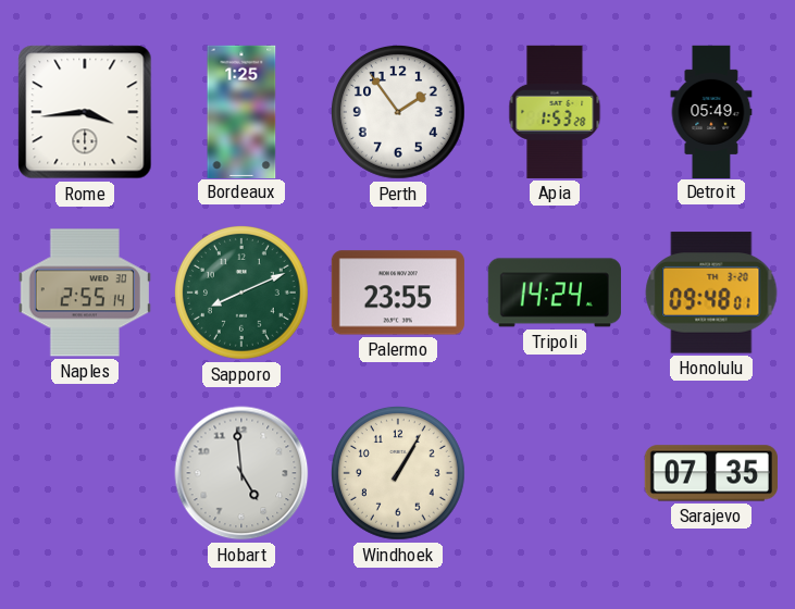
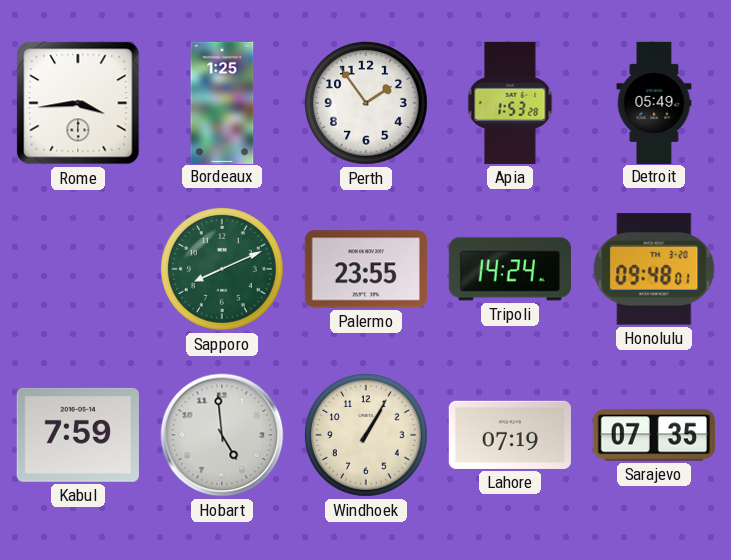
Naples: 2:55 -> none
Kabul: none -> 7:59
Lahore: none -> 07:19
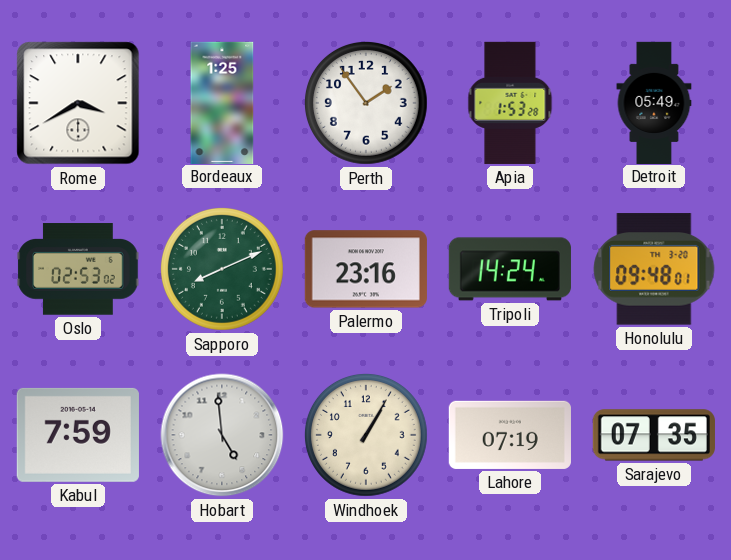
Rome: 3:44 -> 3:40
Oslo: none -> 02:53
Palermo: 23:55 -> 23:16
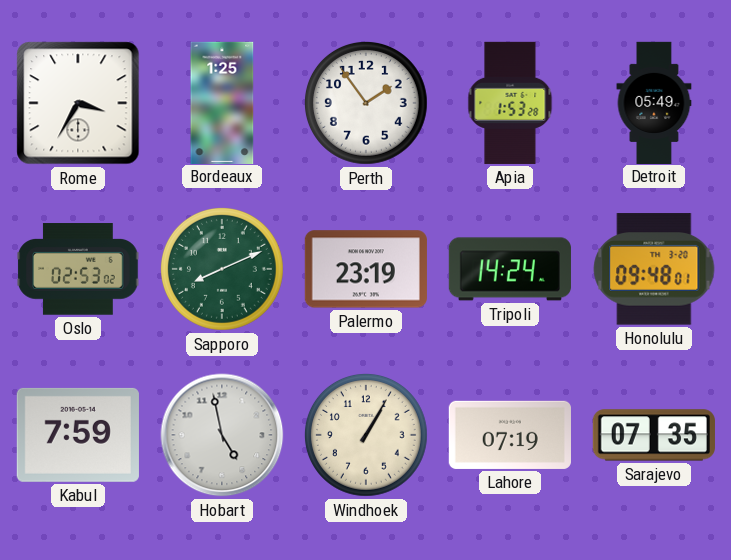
Rome: 3:40 -> 3:35
Palermo: 23:16 -> 23:19
Hobart: 4:59 -> 4:58
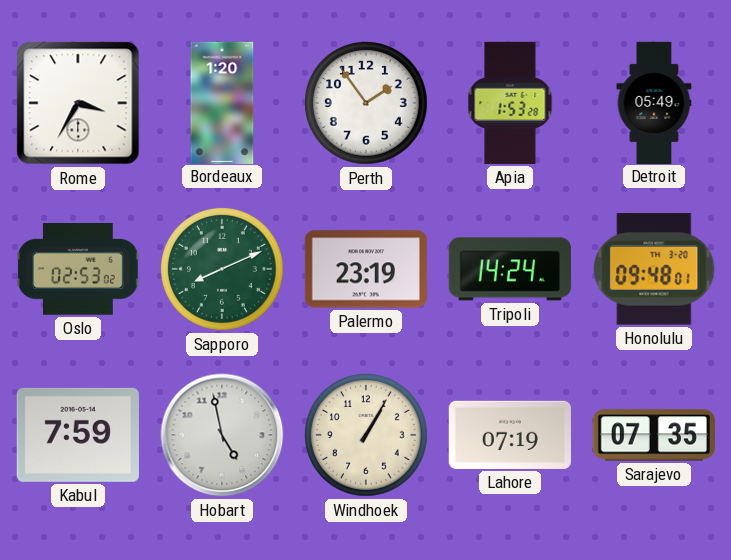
Bordeaux: 1:25 -> 1:20
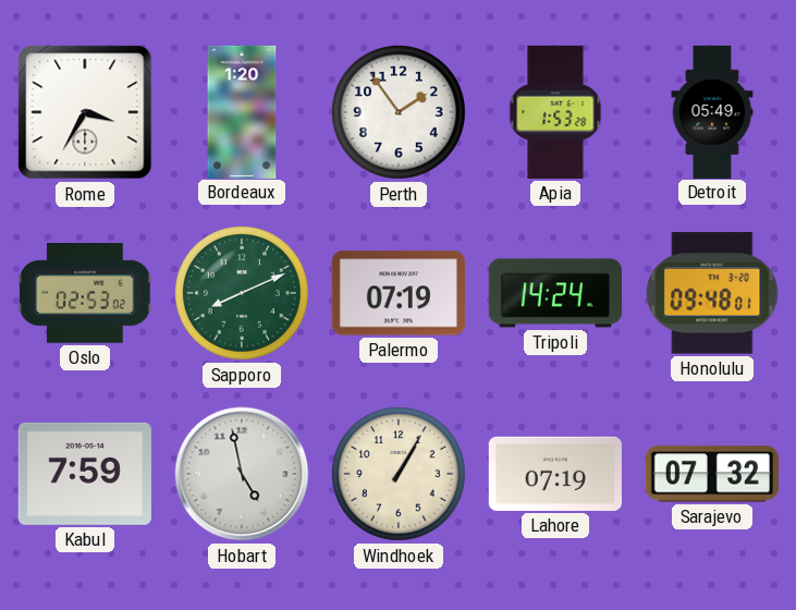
Palermo: 23:19 -> 07:19
Sarajevo: 07:35 -> 07:32
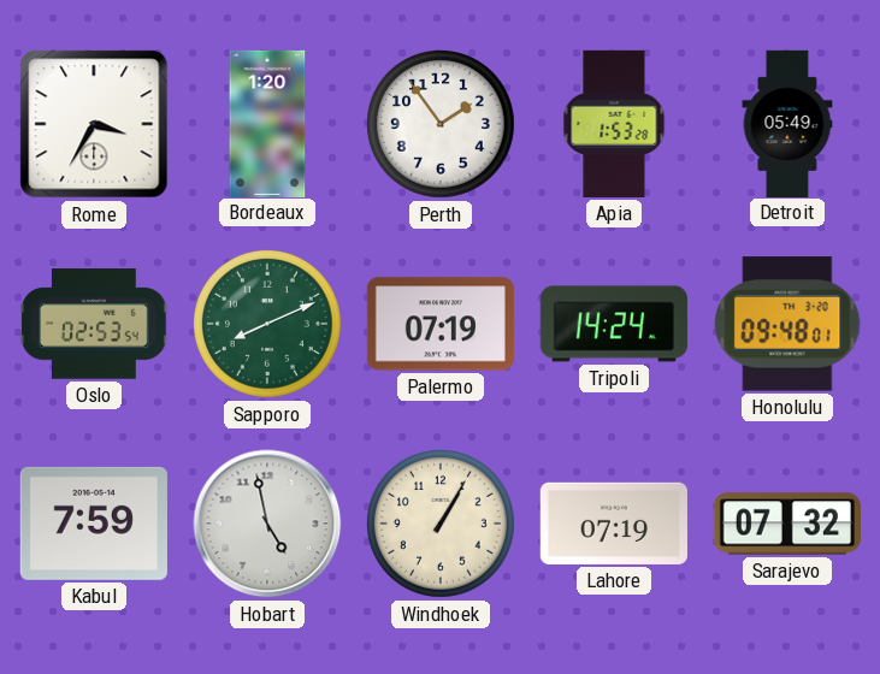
Oslo: 02:53:02 -> 02:53:54
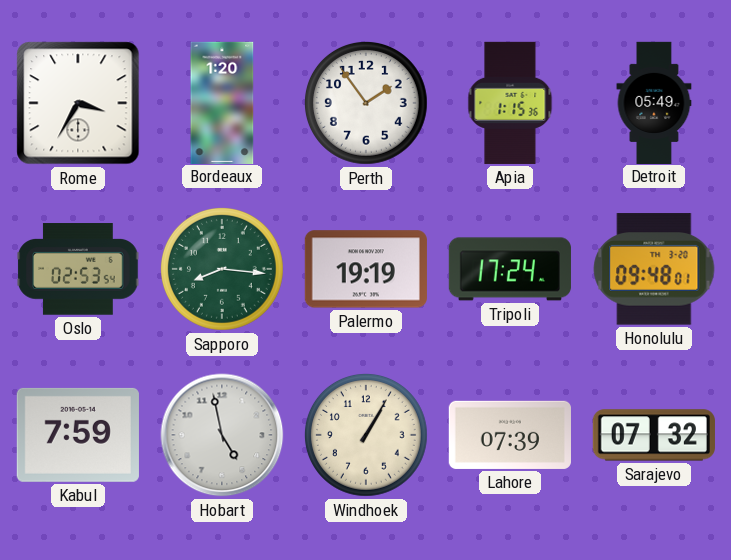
Apia: 1:53 -> 1:15
Sapporo: 8:11 -> 8:16
Palermo: 07:19 -> 19:19
Tripoli: 14:24 -> 17:24
Lahore: 07:19 -> 07:39
